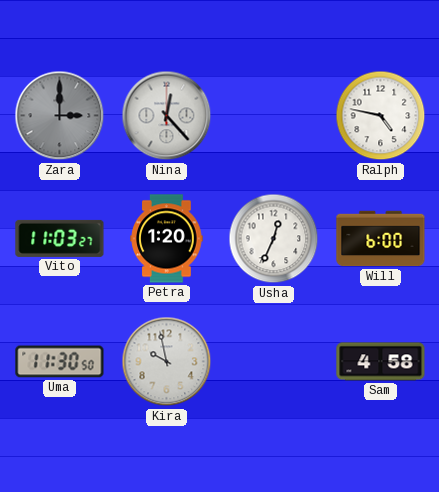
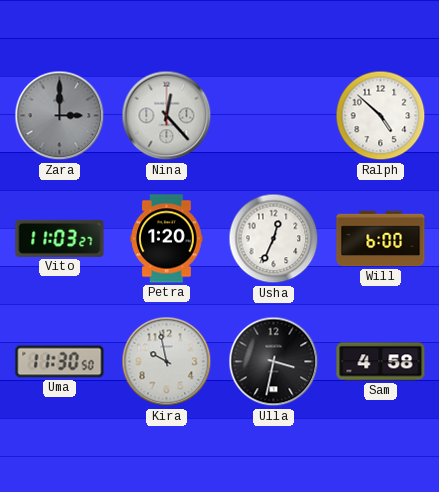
Ralph: 4:47 -> 4:52
Ulla: none -> 3:32
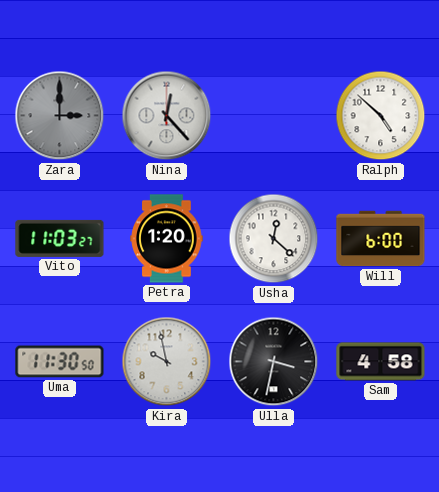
Usha: 12:34 -> 12:22
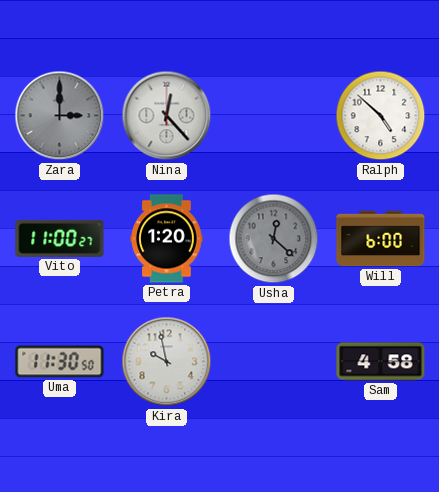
Vito: 11:03 -> 11:00
Usha dial: white -> grey
Ulla: 3:32 -> none
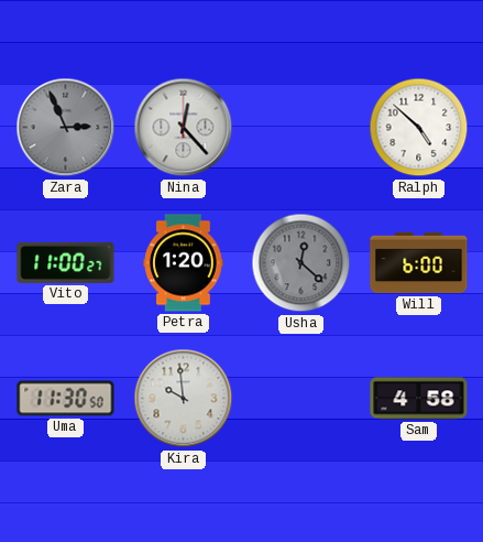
Zara: 3:00 -> 2:56
Kira: 9:58 -> 9:59
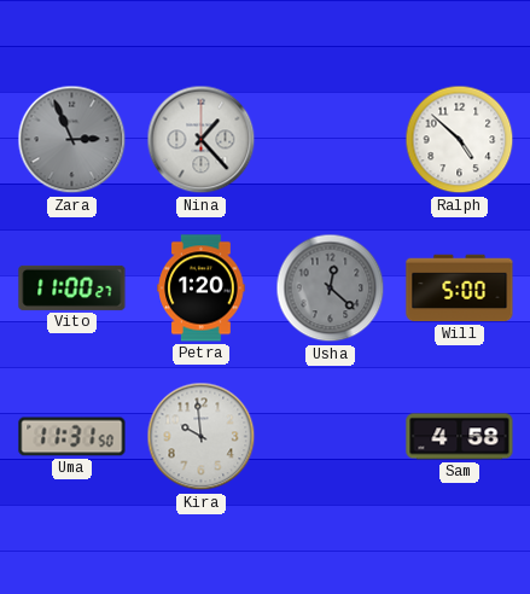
Nina: 12:23 -> 1:23
Will: 6:00 -> 5:00
Uma: 11:30 -> 11:31
